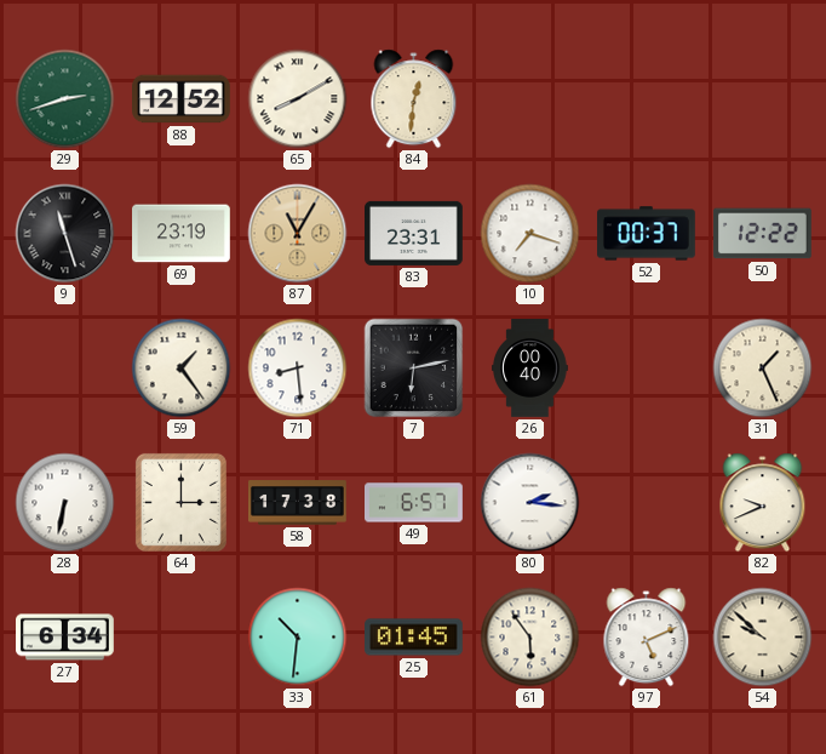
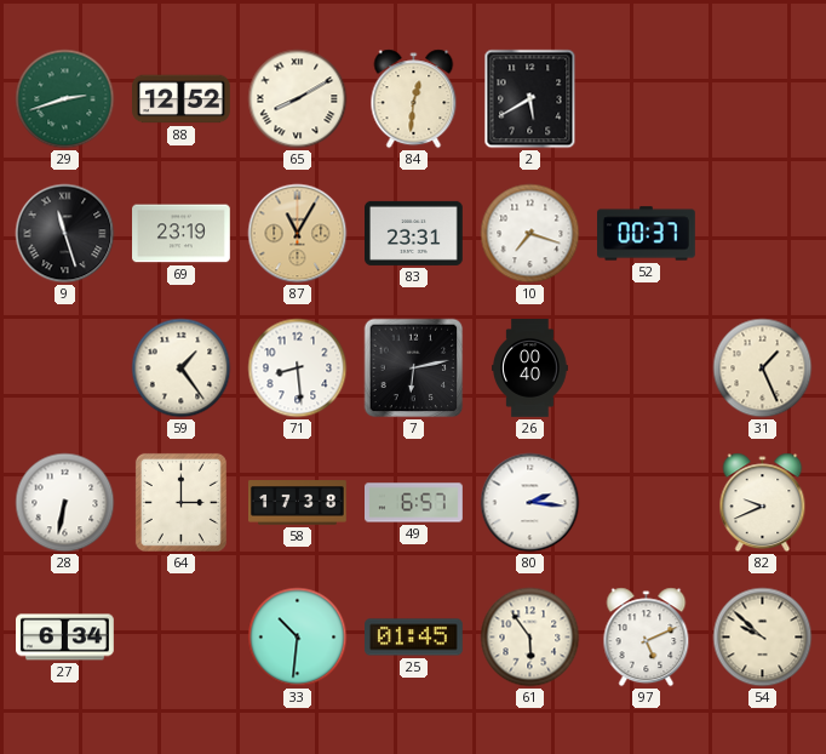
2: none -> 5:40
50: 12:22 -> none
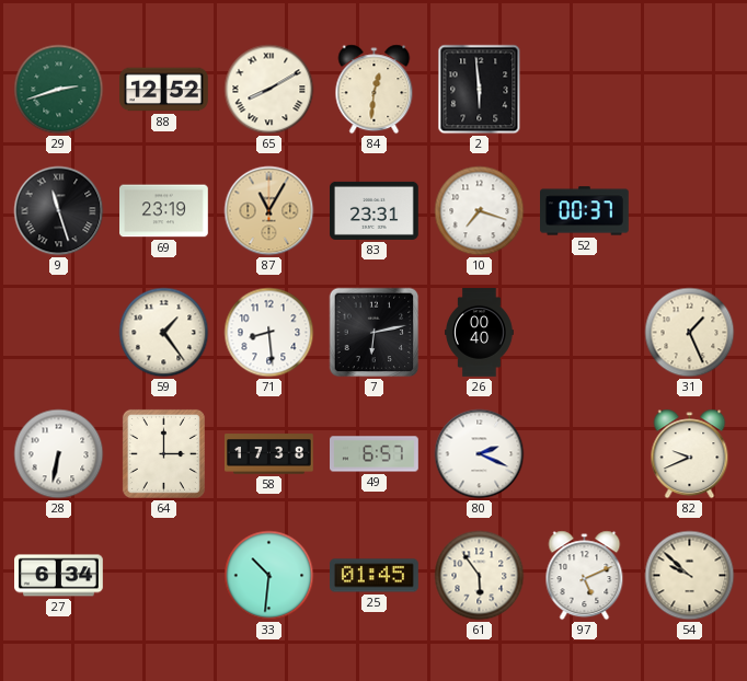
2: 5:40 -> 5:59
80: 2:16 -> 2:19
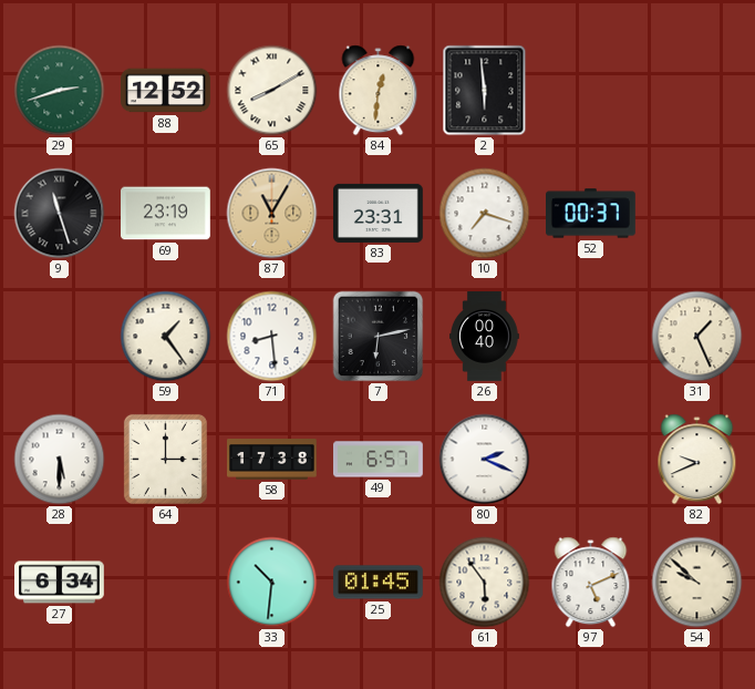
28: 6:32 -> 5:30
